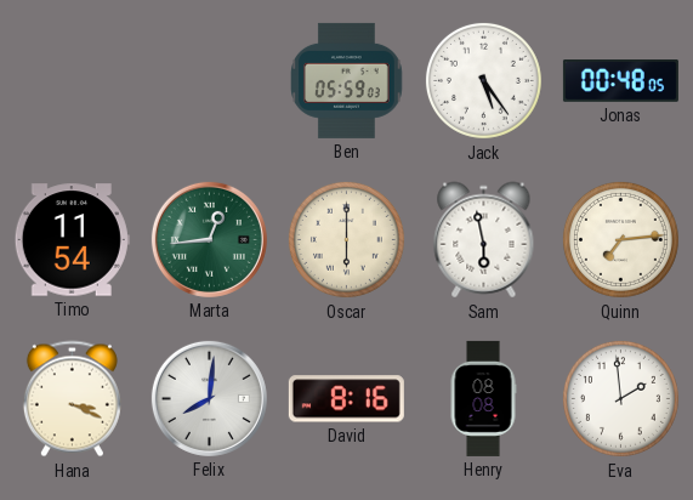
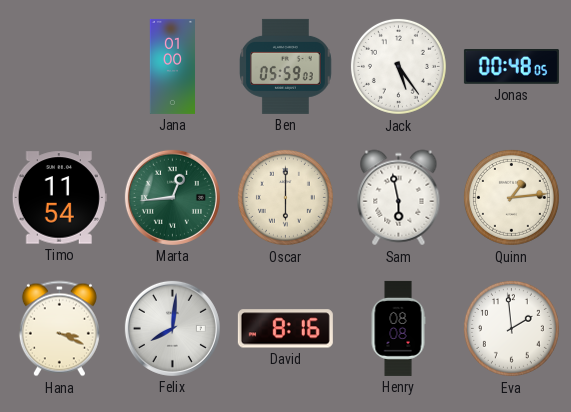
Jana: none -> 01:00
Quinn: 7:14 -> 1:14
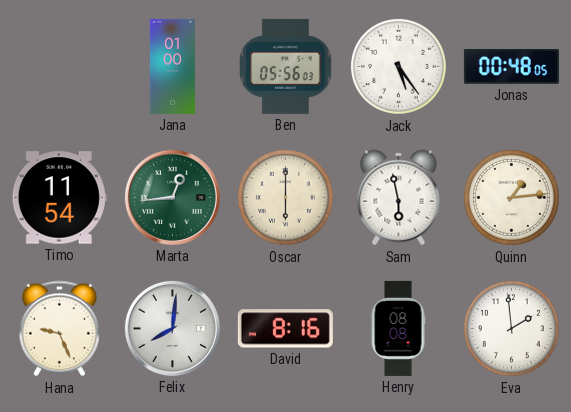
Ben: 05:59 -> 05:56
Hana: 3:19 -> 9:26
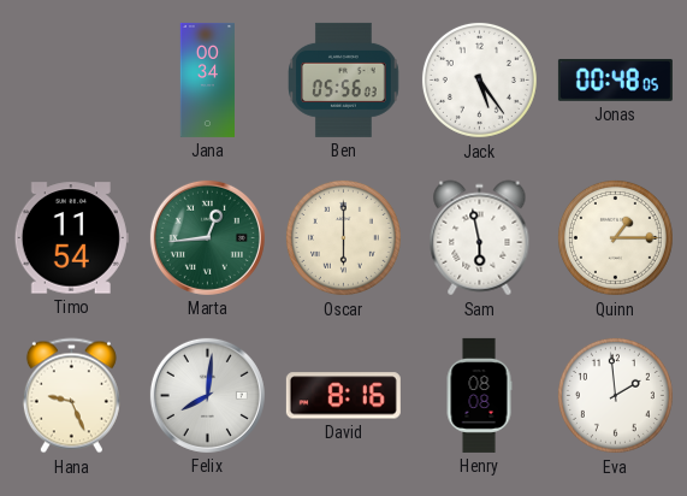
Jana: 01:00 -> 00:34
Quinn: 1:14 -> 1:15
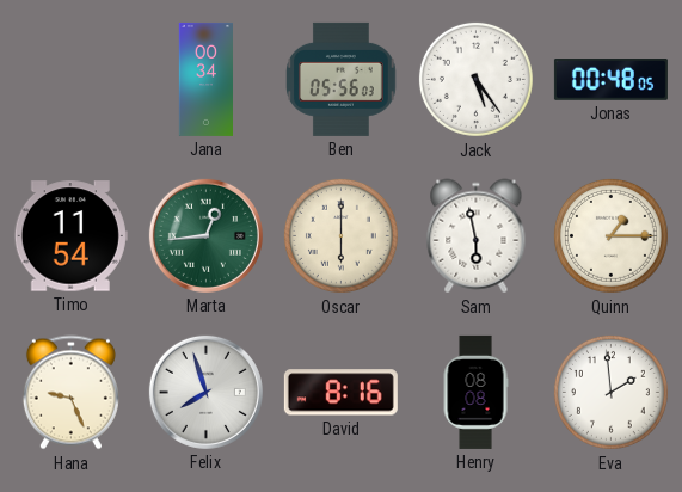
Felix: 8:01 -> 7:57
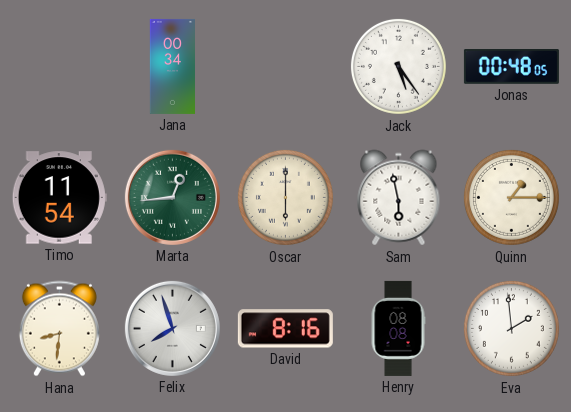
Ben: 05:56 -> none
Hana: 9:26 -> 8:31
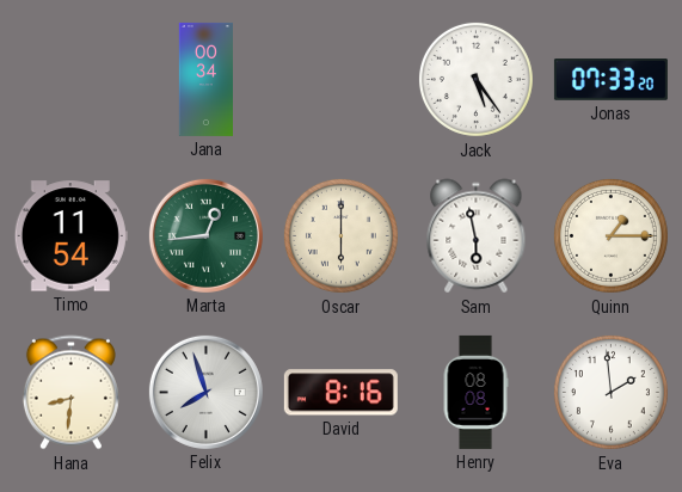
Jonas: 00:48 -> 07:33
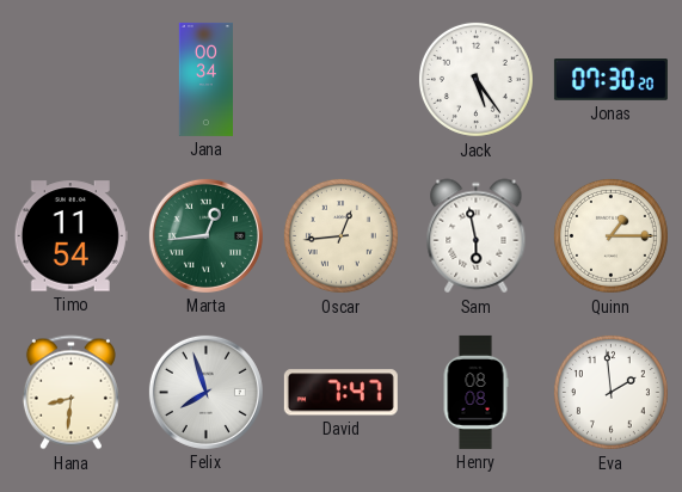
Jonas: 07:33 -> 07:30
Oscar: 6:00 -> 12:44
David: 8:16 -> 7:47
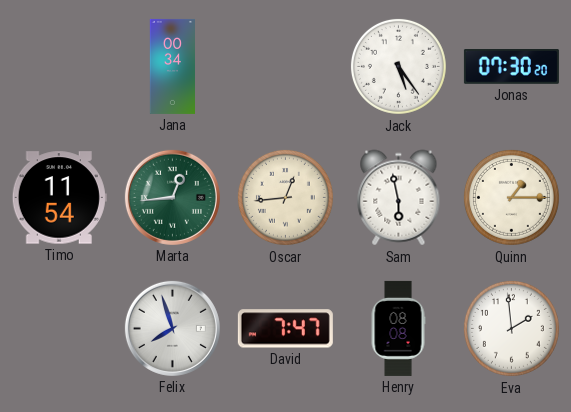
Hana: 8:31 -> none
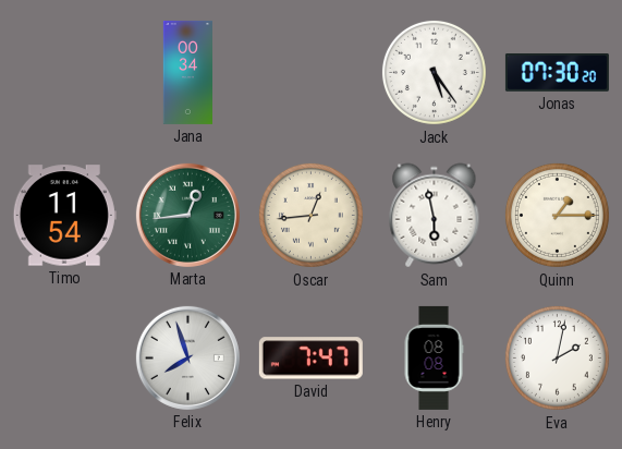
Eva: 1:59 -> 2:02
